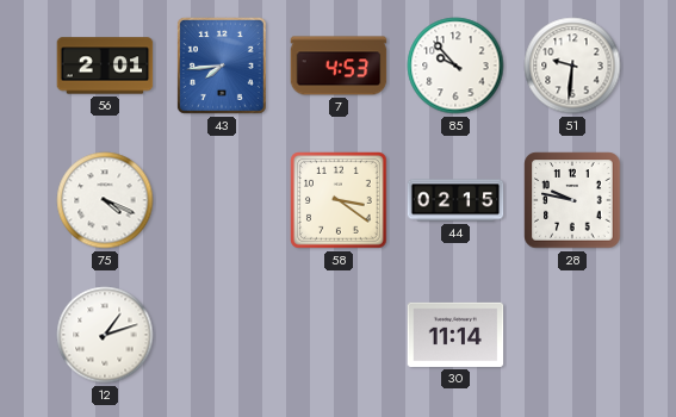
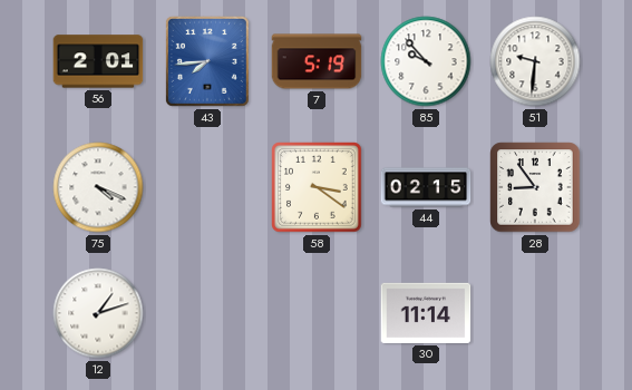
7: 4:53 -> 5:19
28: 9:47 -> 8:54
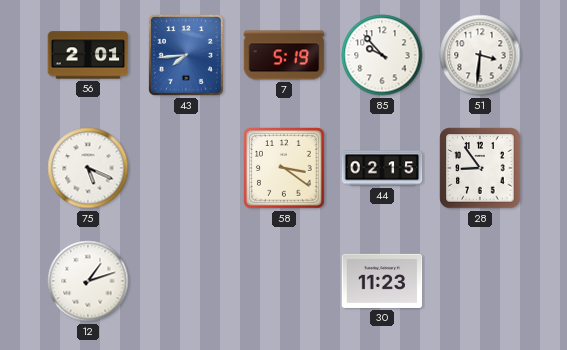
51: 9:31 -> 3:31
75: 4:19 -> 5:19
30: 11:14 -> 11:23
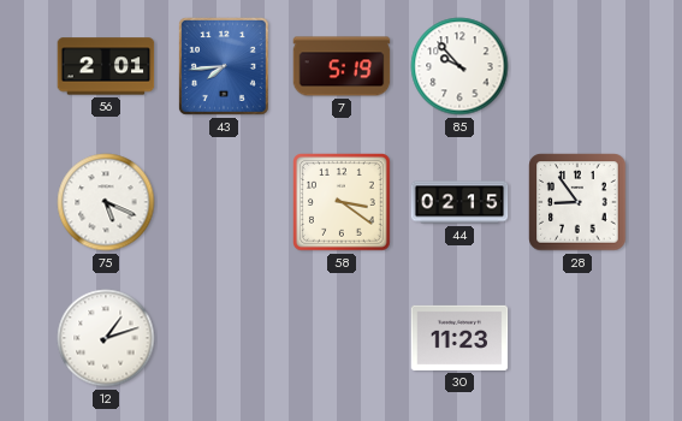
51: 3:31 -> none
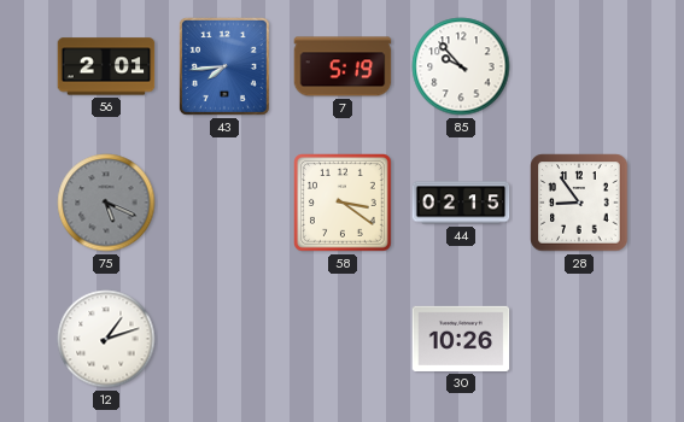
75 dial: white -> grey
30: 11:23 -> 10:26
